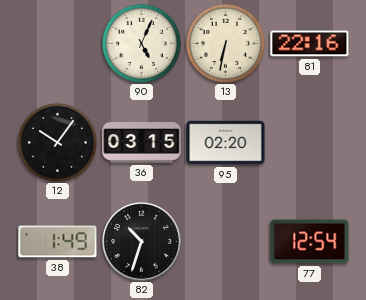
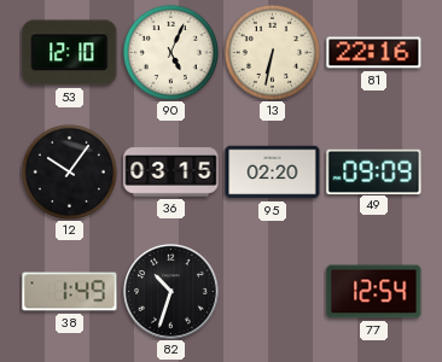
53: none -> 12:10
49: none -> 09:09
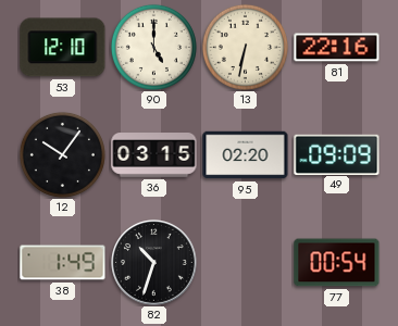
90: 5:04 -> 5:00
77: 12:54 -> 00:54
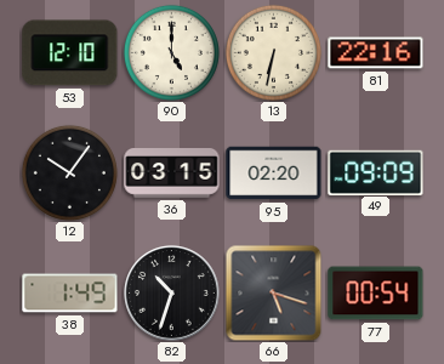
66: none -> 5:18
